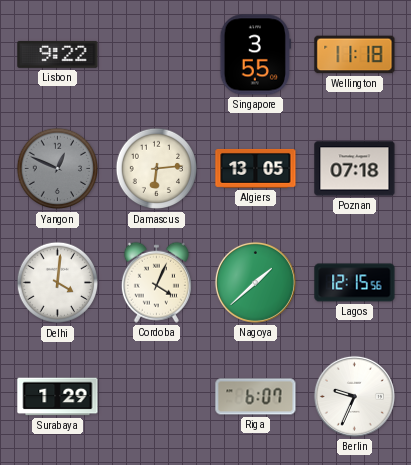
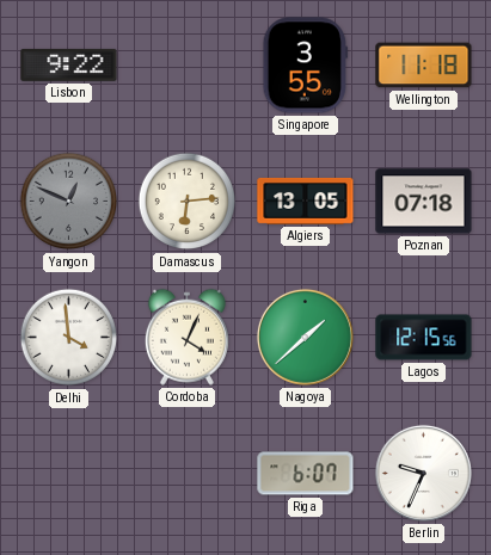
Delhi: 4:01 -> 3:59
Surabaya: 1:29 -> none
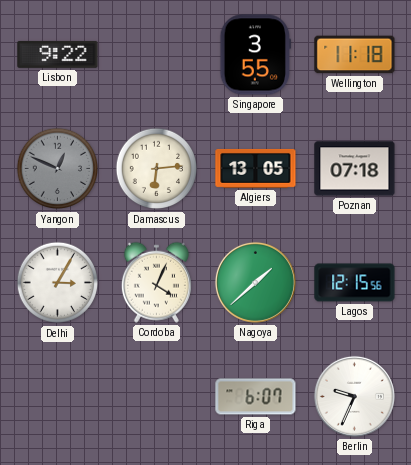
Delhi: 3:59 -> 3:05
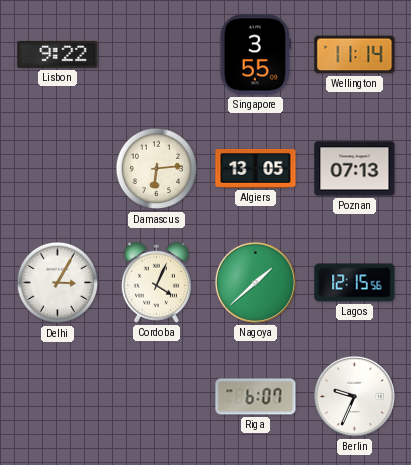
Wellington: 11:18 -> 11:14
Yangon: 12:49 -> none
Poznan: 07:18 -> 07:13
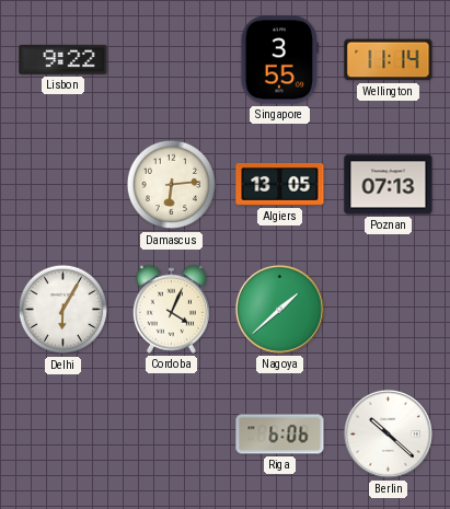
Delhi: 3:05 -> 6:05
Lagos: 12:15 -> none
Riga: 6:07 -> 6:06
Berlin: 9:34 -> 10:22
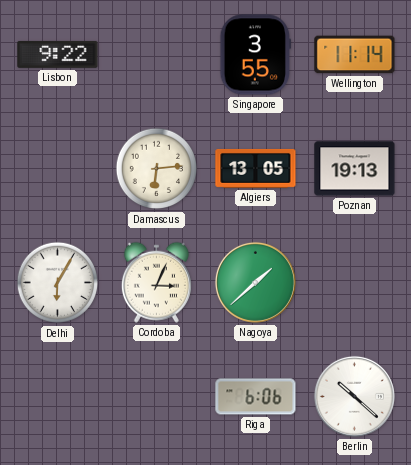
Poznan: 07:13 -> 19:13
Cordoba: 4:04 -> 3:04
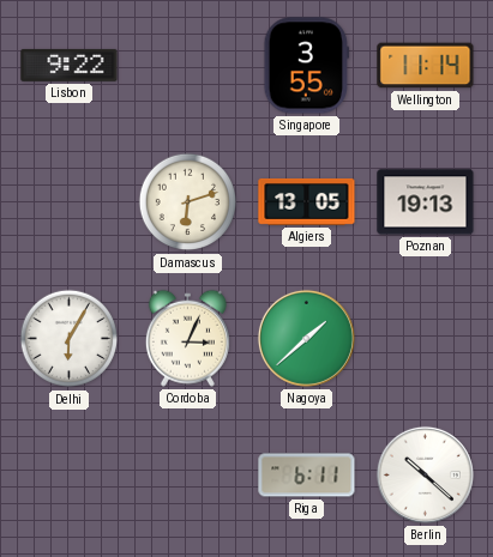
Damascus: 6:14 -> 6:12
Riga: 6:06 -> 6:11
